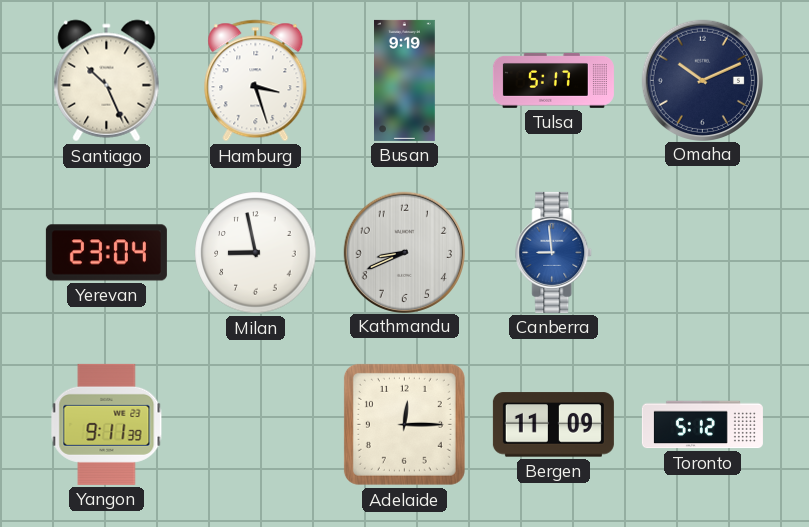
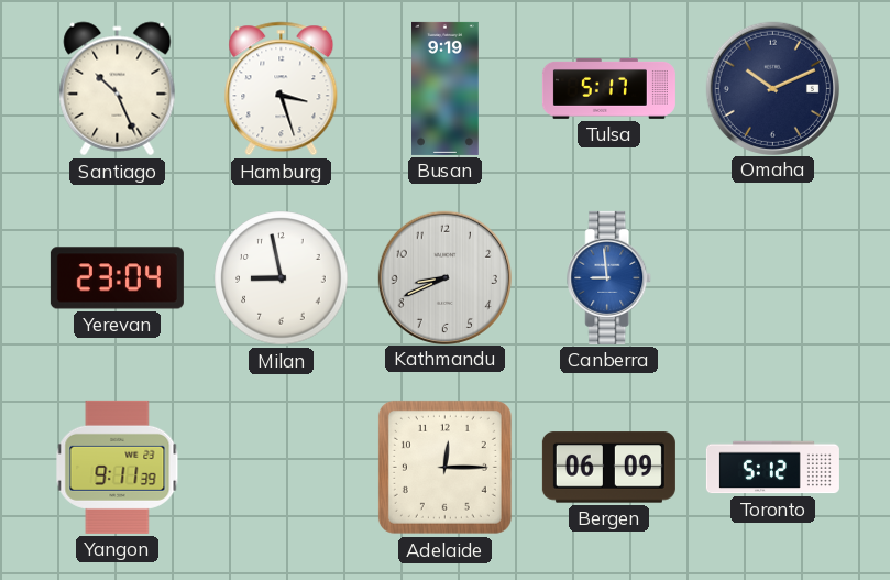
Bergen: 11:09 -> 06:09
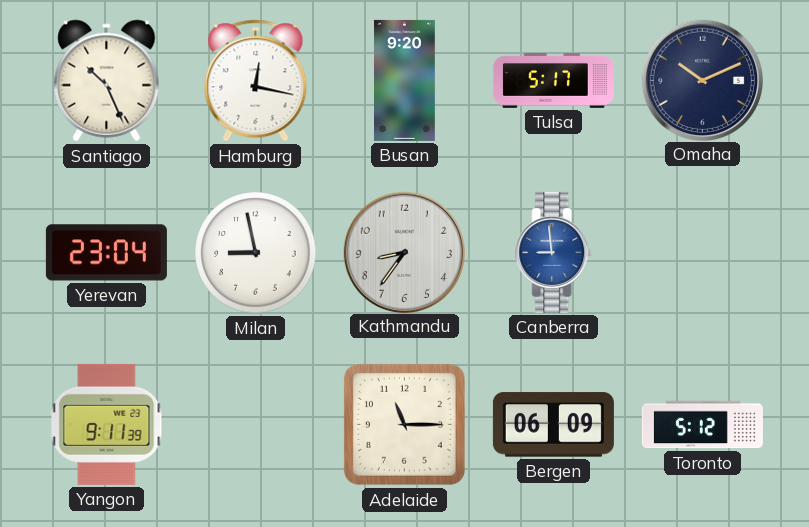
Hamburg: 3:27 -> 12:17
Busan: 9:19 -> 9:20
Kathmandu: 8:41 -> 8:36
Adelaide: 12:15 -> 11:15
